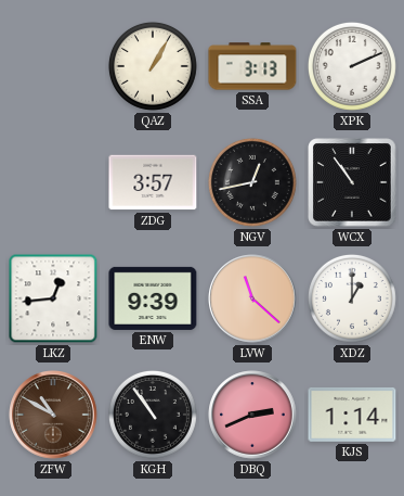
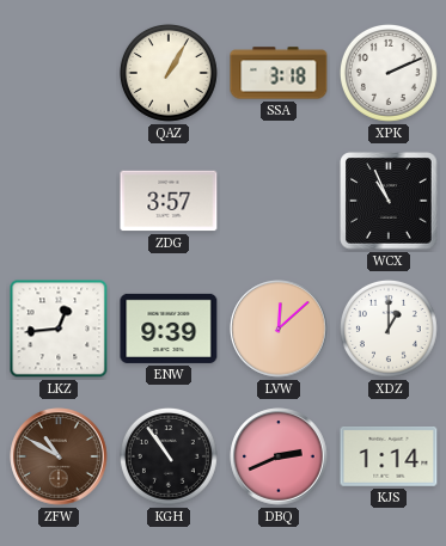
SSA: 3:13 -> 3:18
NGV: 12:43 -> none
WCX: 10:54 -> 10:56
LVW: 11:22 -> 12:08
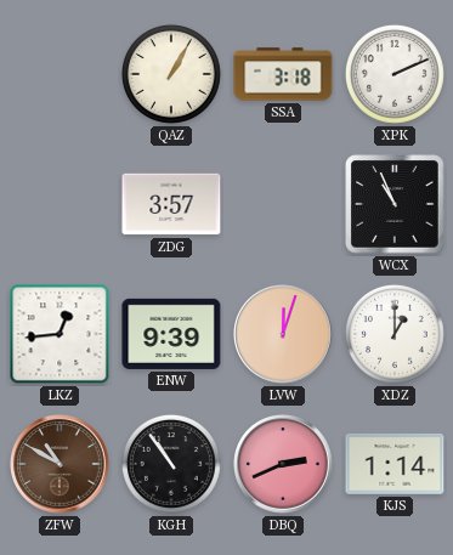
LVW: 12:08 -> 12:03
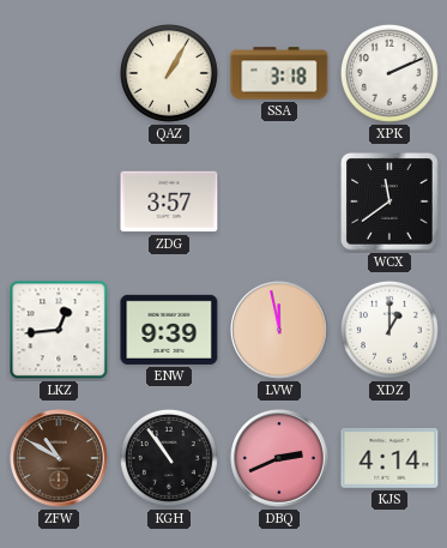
WCX: 10:56 -> 11:39
LVW: 12:03 -> 11:58
KJS: 1:14 -> 4:14
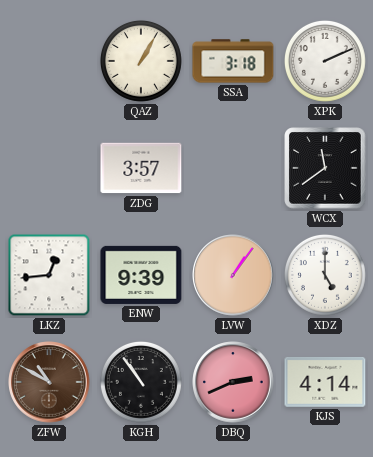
LVW: 11:58 -> 1:06
XDZ: 1:00 -> 5:00
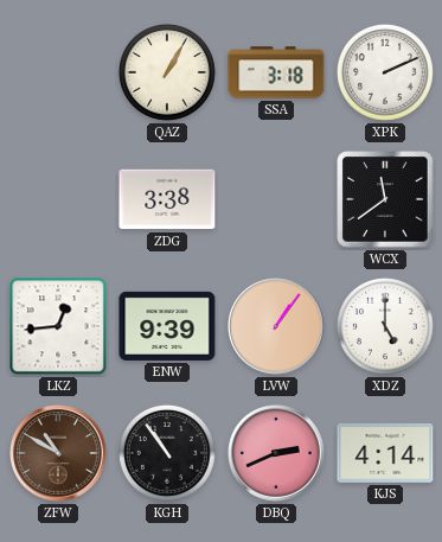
ZDG: 3:57 -> 3:38
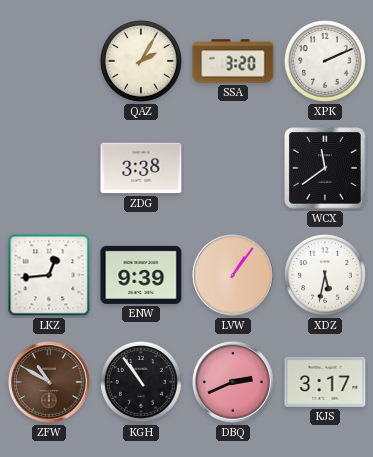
QAZ: 1:05 -> 2:05
SSA: 3:18 -> 3:20
XDZ: 5:00 -> 5:32
KJS: 4:14 -> 3:17
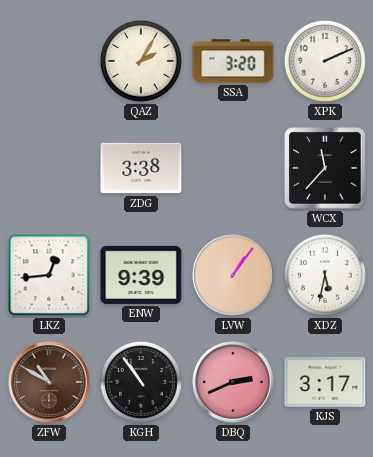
WCX: 11:39 -> 11:37
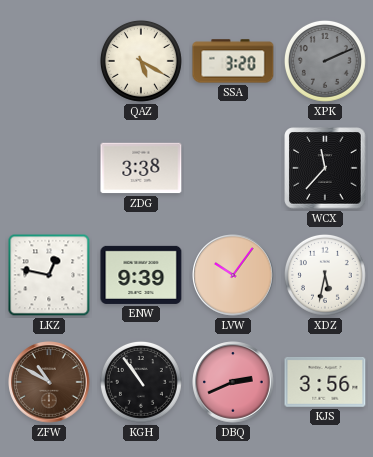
QAZ: 2:05 -> 5:20
XPK dial: white -> grey
LKZ: 12:44 -> 12:47
LVW: 1:06 -> 10:06
KJS: 3:17 -> 3:56
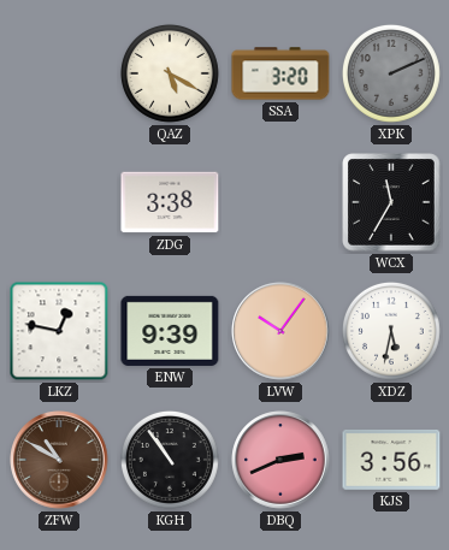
WCX: 11:37 -> 11:35
